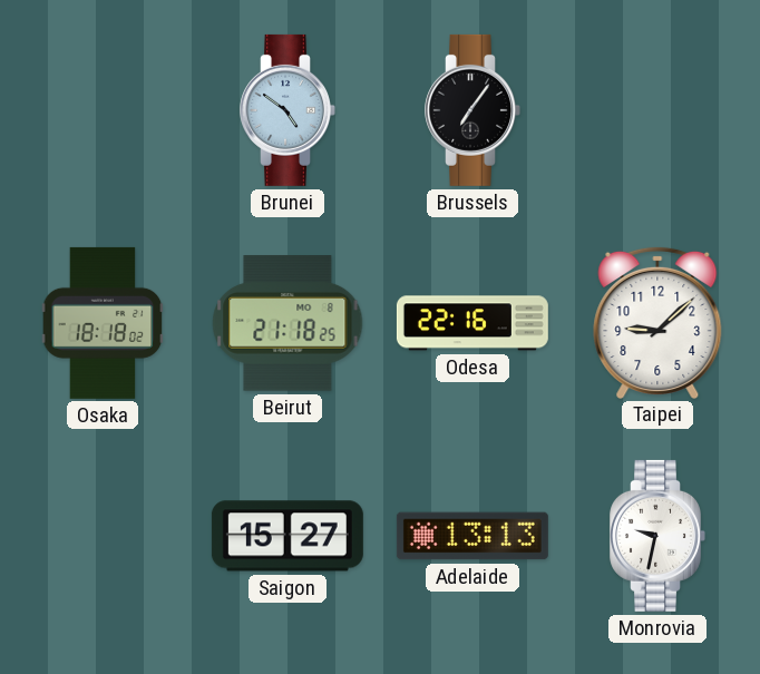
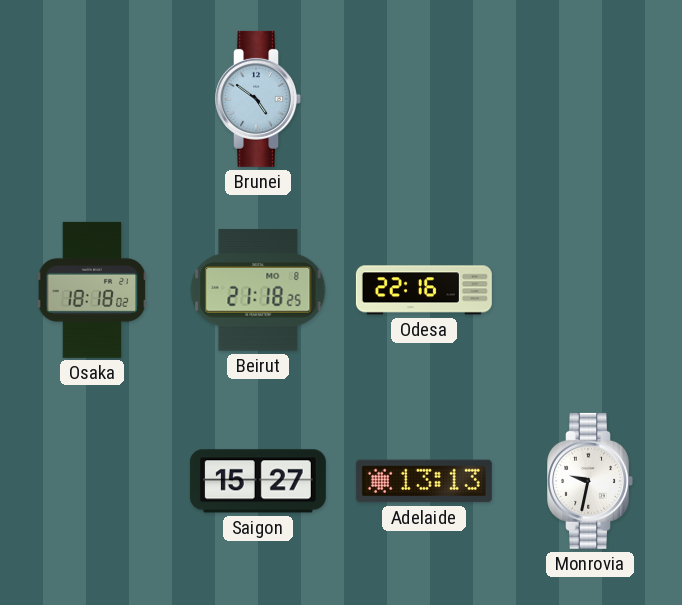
Brussels: 7:06 -> none
Taipei: 9:08 -> none
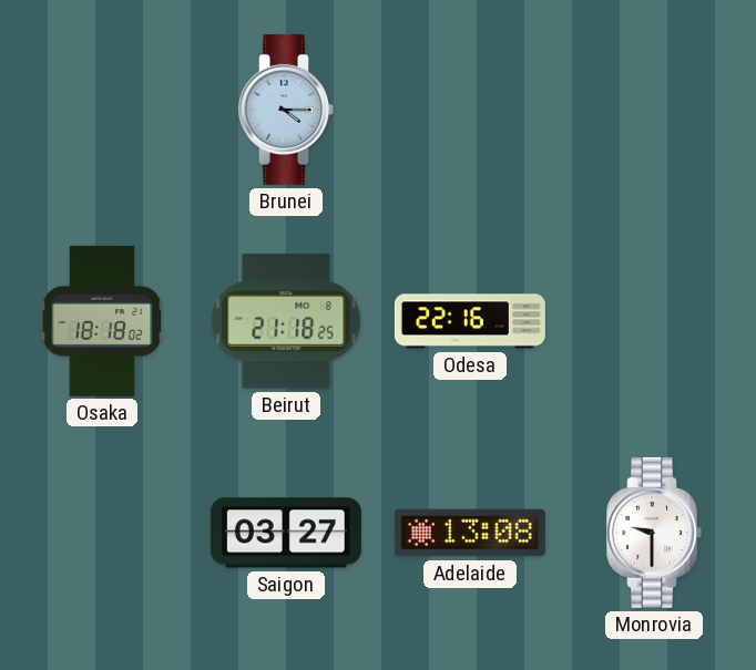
Brunei: 4:51 -> 4:15
Saigon: 15:27 -> 03:27
Adelaide: 13:13 -> 13:08
Monrovia: 9:32 -> 9:30
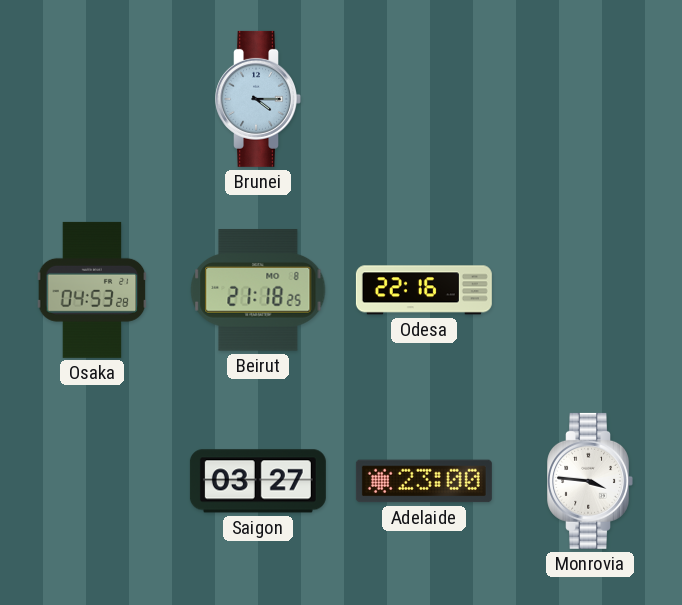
Osaka: 18:18 -> 04:53
Adelaide: 13:08 -> 23:00
Monrovia: 9:30 -> 3:46
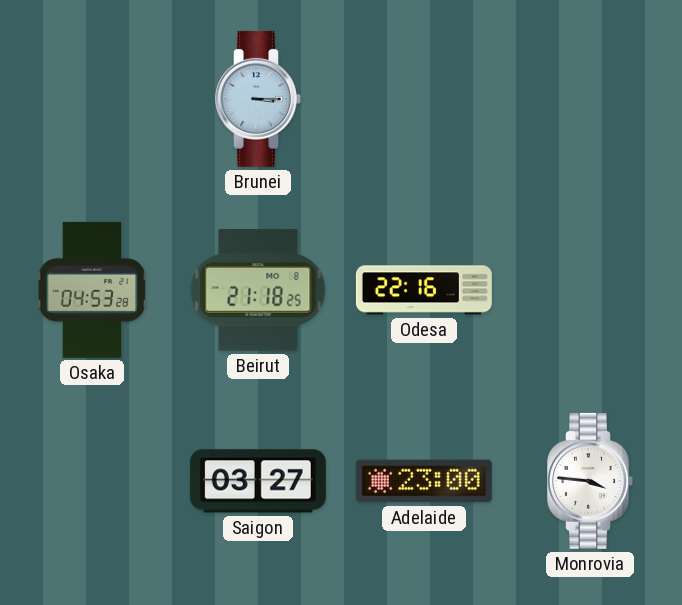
Brunei: 4:15 -> 3:15
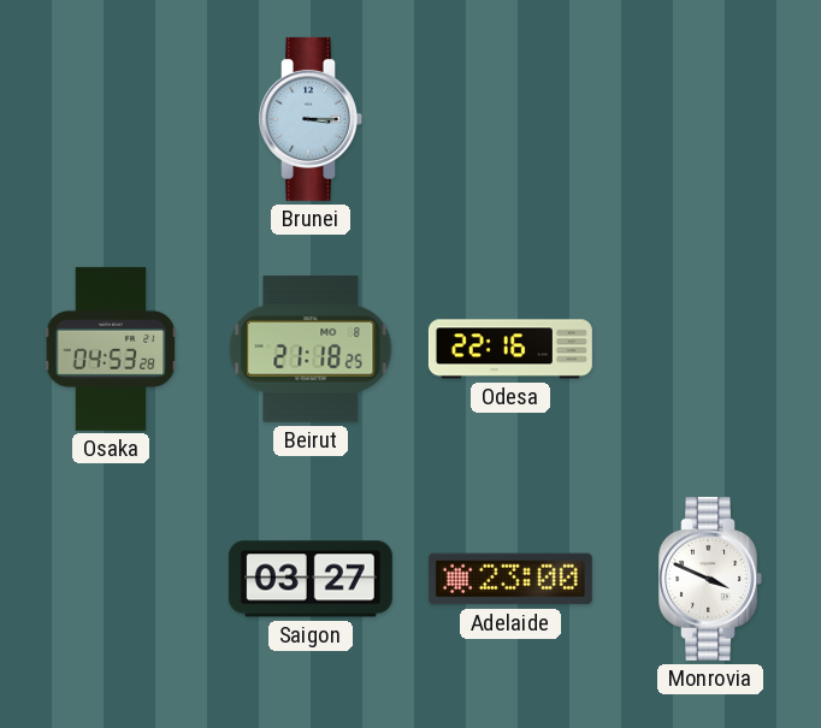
Monrovia: 3:46 -> 3:49
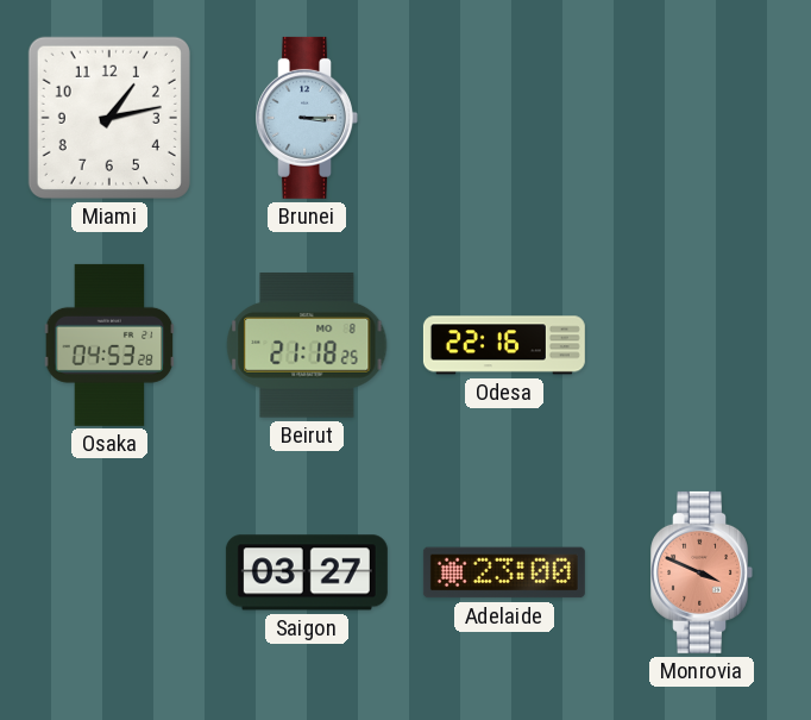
Miami: none -> 1:13
Monrovia dial: white -> salmon
